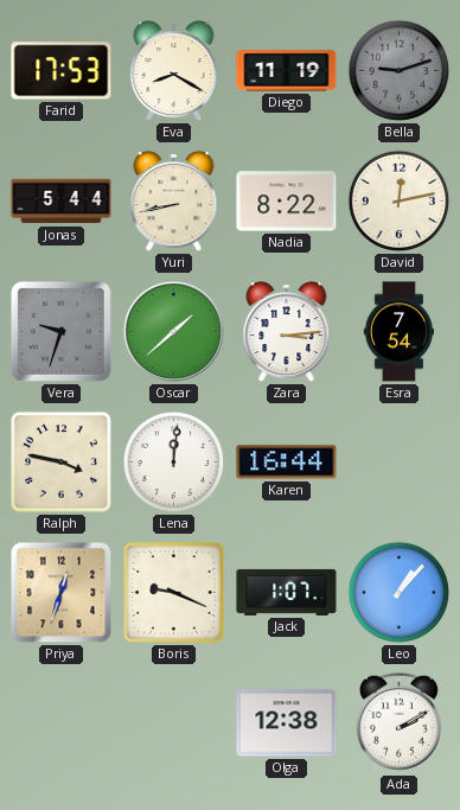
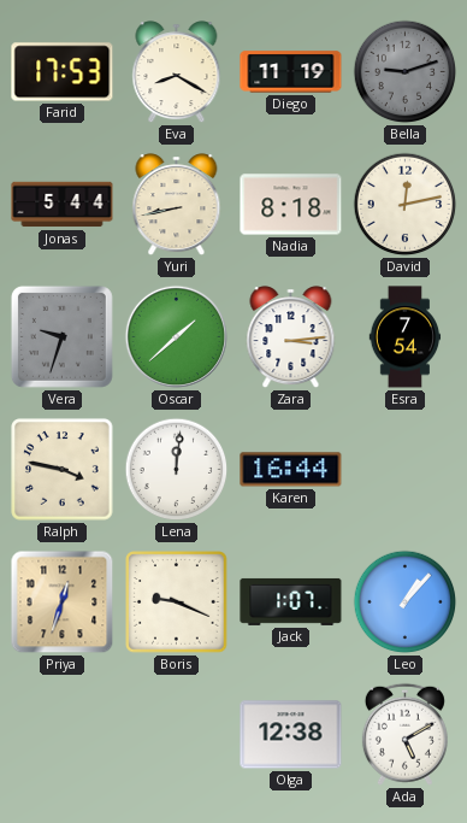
Nadia: 8:22 -> 8:18
Ada: 2:10 -> 5:10
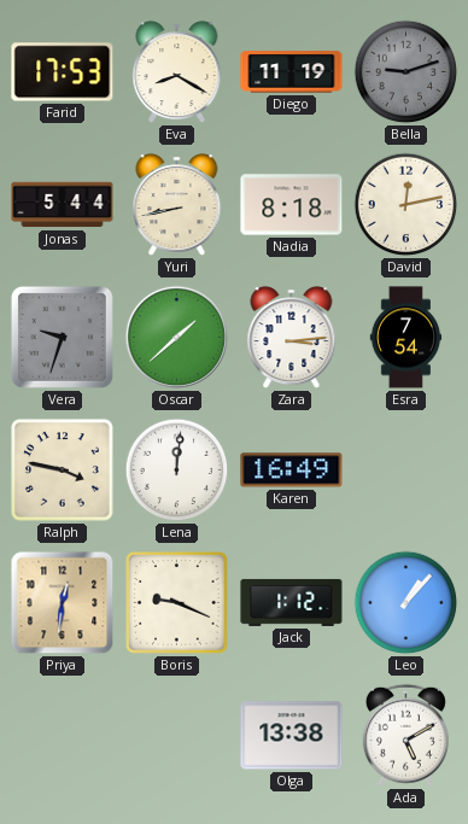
Karen: 16:44 -> 16:49
Priya: 12:33 -> 12:31
Jack: 1:07 -> 1:12
Olga: 12:38 -> 13:38
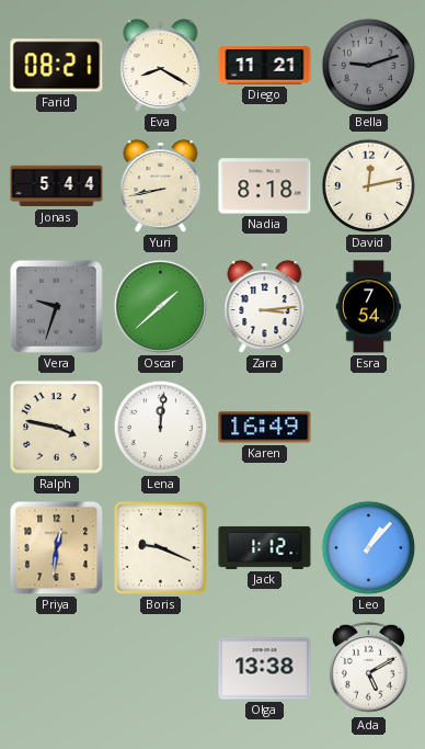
Farid: 17:53 -> 08:21
Diego: 11:19 -> 11:21
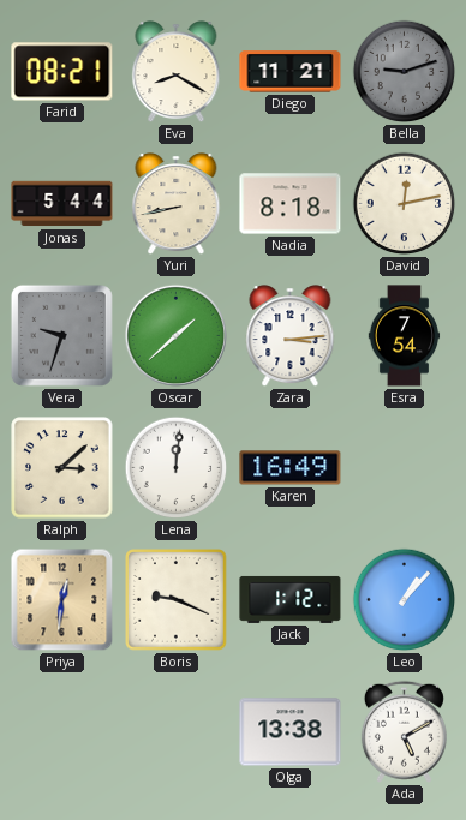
Ralph: 3:47 -> 3:08
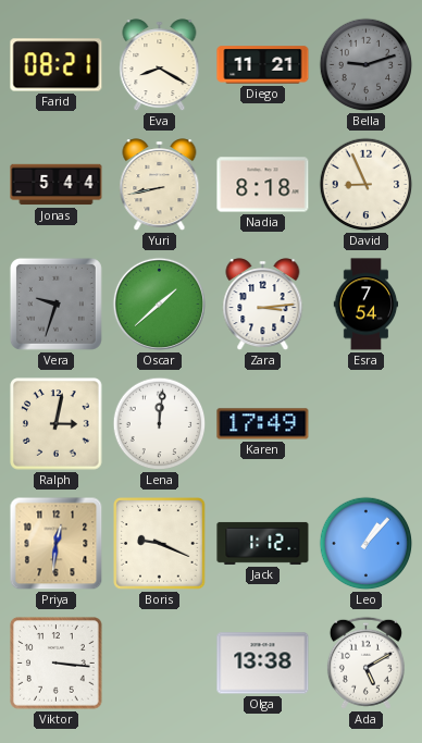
David: 12:13 -> 8:56
Ralph: 3:08 -> 3:02
Karen: 16:49 -> 17:49
Viktor: none -> 3:16
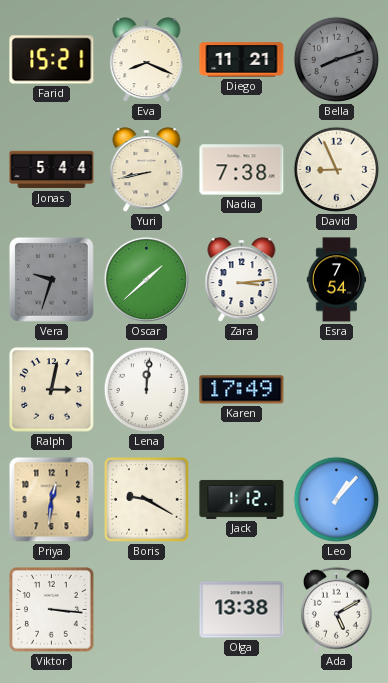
Farid: 08:21 -> 15:21
Eva: 8:20 -> 8:19
Bella: 9:12 -> 8:12
Nadia: 8:18 -> 7:38
Boris: 9:19 -> 9:20
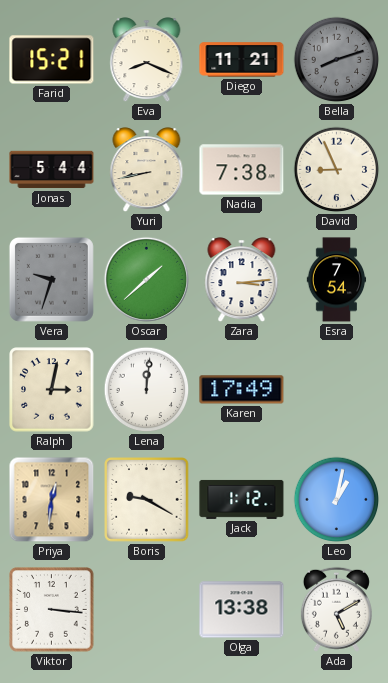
Leo: 1:07 -> 1:02
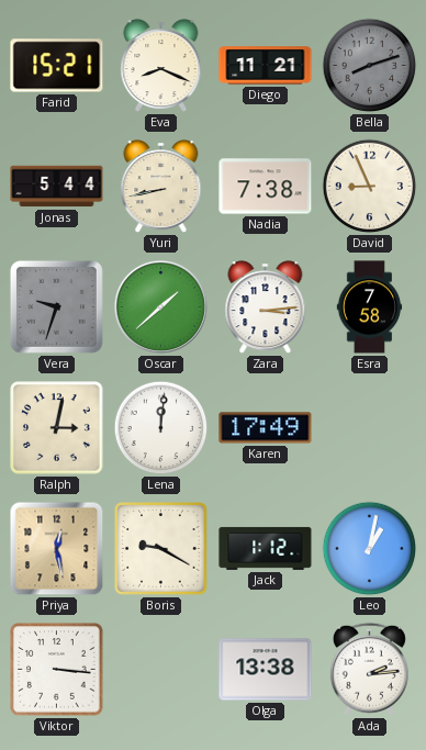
Esra: 7:54 -> 7:58
Priya: 12:31 -> 12:28
Ada: 5:10 -> 2:14
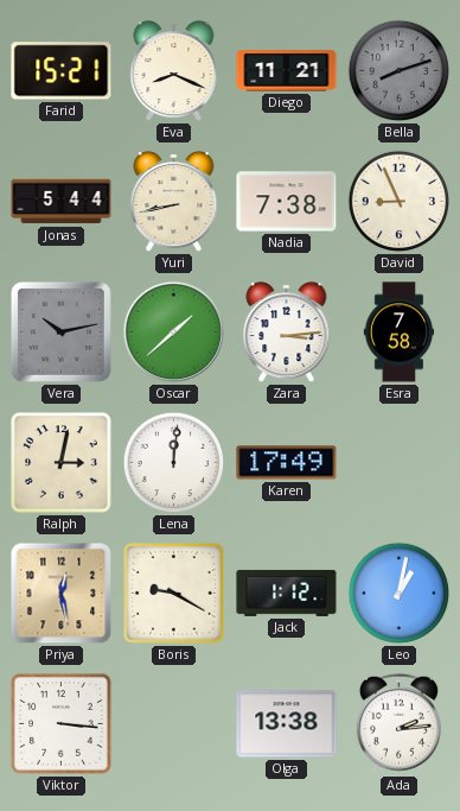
Vera: 9:33 -> 10:13
